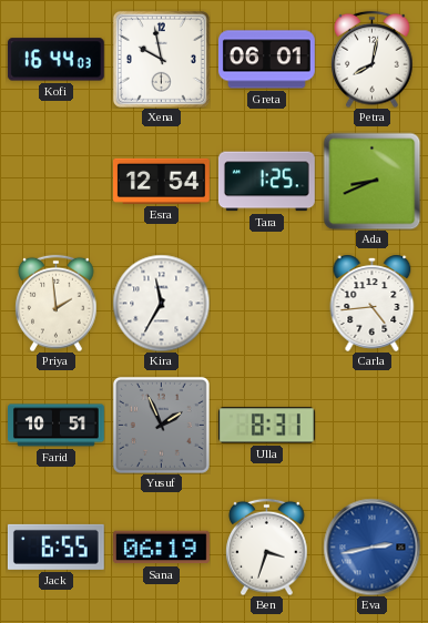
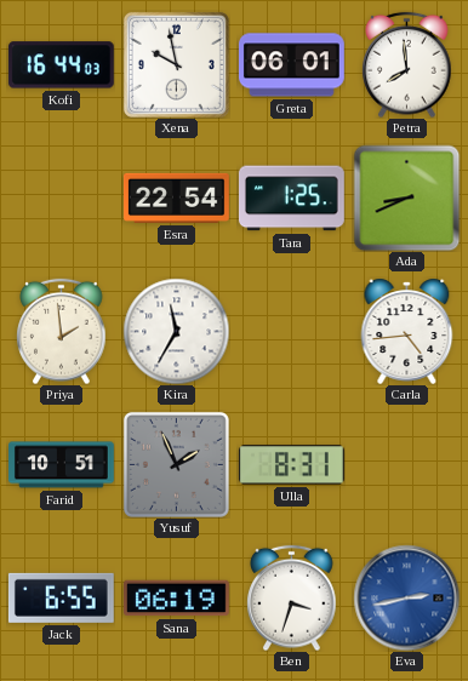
Petra: 8:02 -> 7:59
Esra: 12:54 -> 22:54
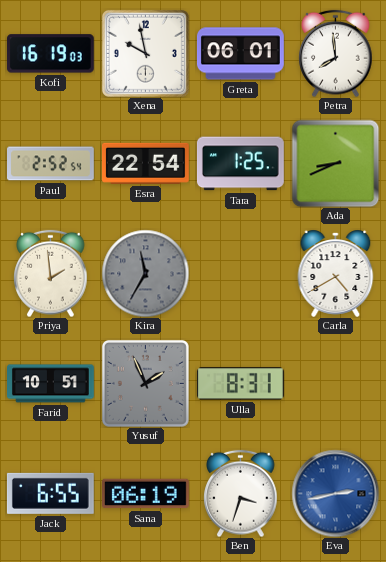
Kofi: 16:44 -> 16:19
Paul: none -> 2:52
Kira dial: white -> grey
Carla: 4:44 -> 4:40
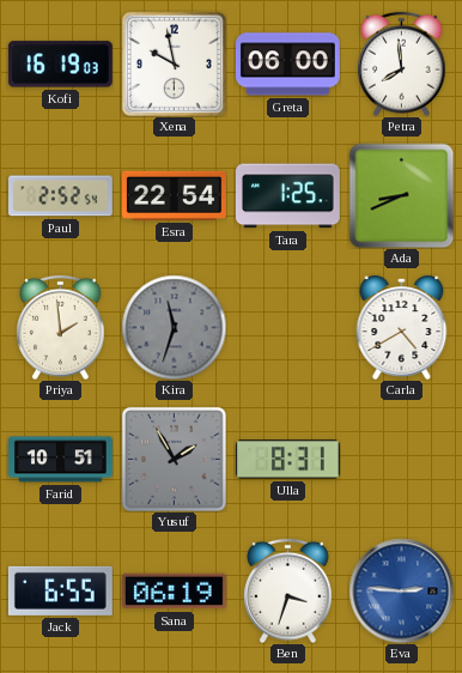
Greta: 06:01 -> 06:00
Kira: 11:35 -> 11:33
Yusuf: 1:56 -> 1:55
Eva: 2:43 -> 2:46
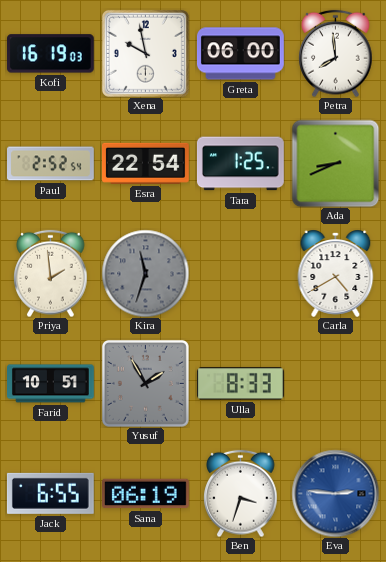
Ulla: 8:31 -> 8:33
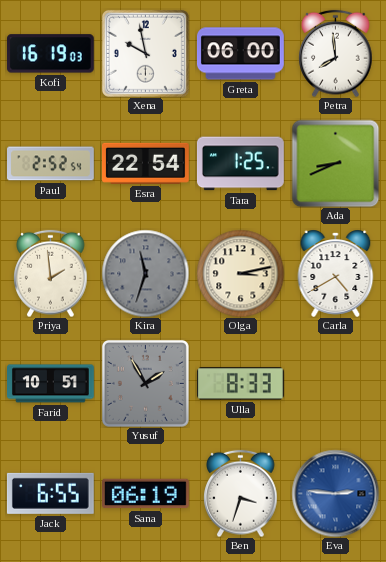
Olga: none -> 3:13
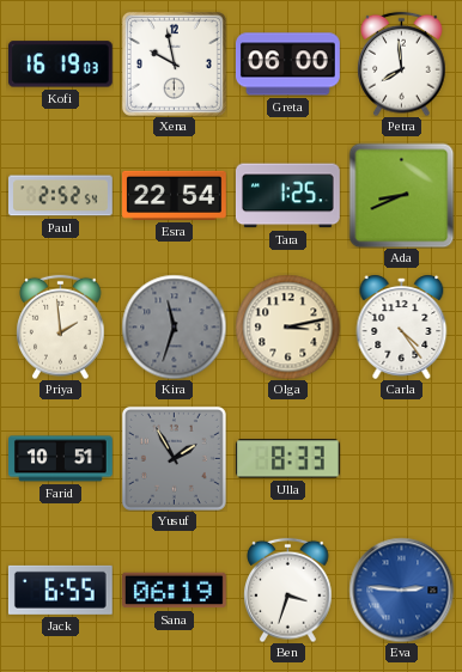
Carla: 4:40 -> 4:24
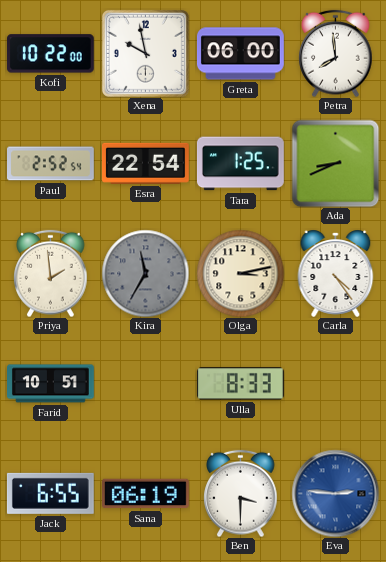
Kofi: 16:19 -> 10:22
Kira: 11:33 -> 11:35
Yusuf: 1:55 -> none
Ben: 3:33 -> 3:30
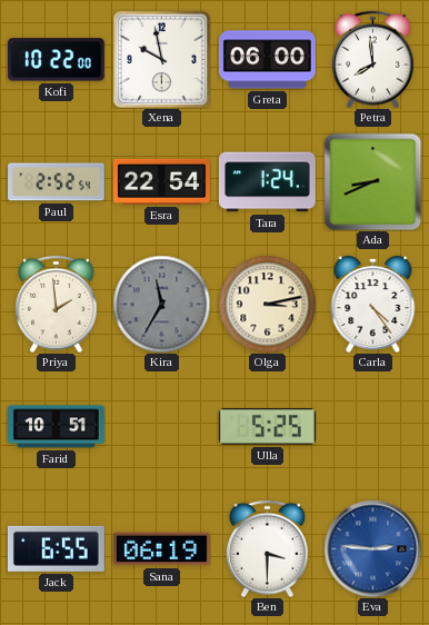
Tara: 1:25 -> 1:24
Ulla: 8:33 -> 5:25
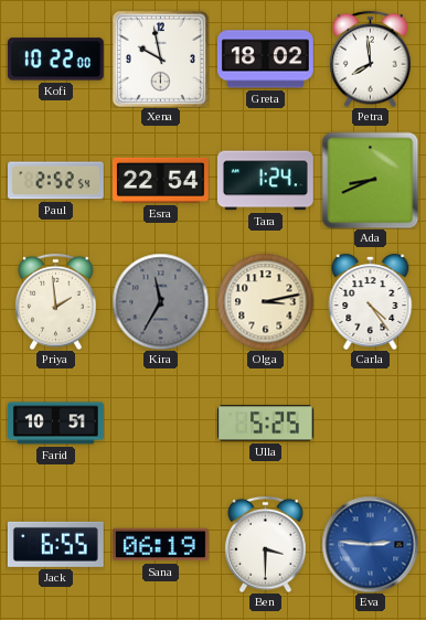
Greta: 06:00 -> 18:02
